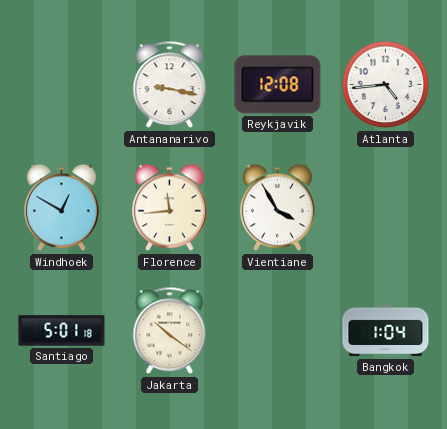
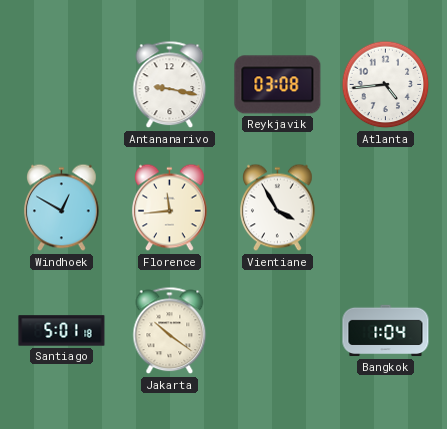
Reykjavik: 12:08 -> 03:08
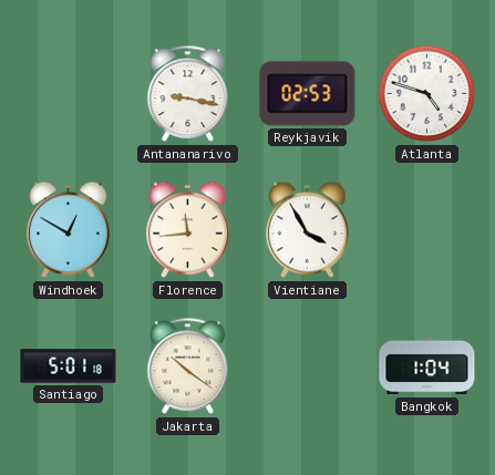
Reykjavik: 03:08 -> 02:53
Atlanta: 4:44 -> 4:48
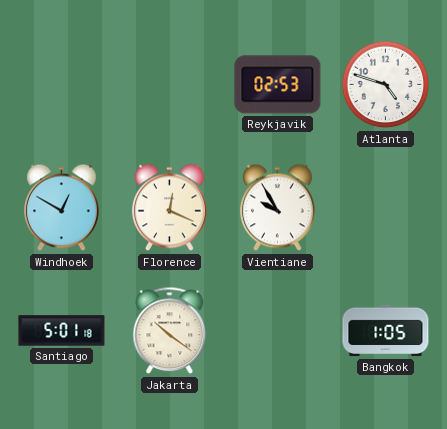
Antananarivo: 9:17 -> none
Florence: 11:44 -> 12:19
Vientiane: 3:55 -> 9:55
Bangkok: 1:04 -> 1:05
